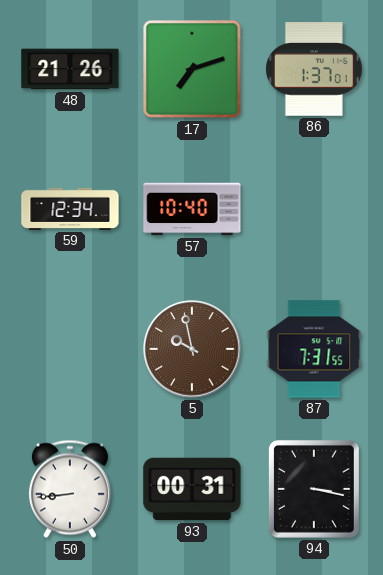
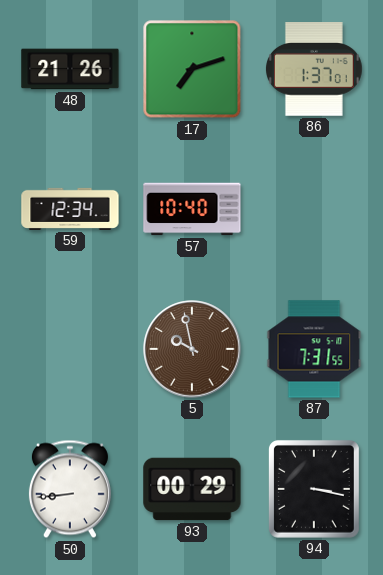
93: 00:31 -> 00:29
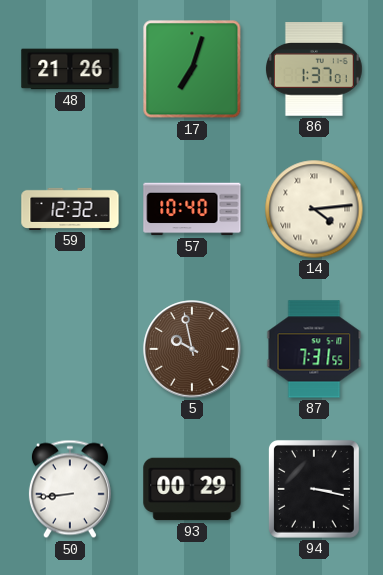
17: 7:12 -> 7:03
59: 12:34 -> 12:32
14: none -> 4:14
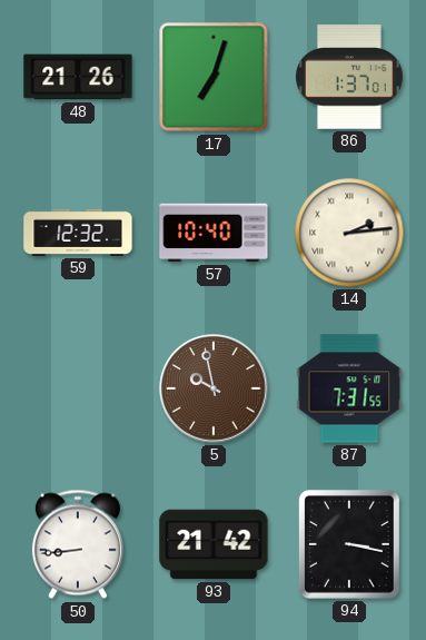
14: 4:14 -> 2:14
93: 00:29 -> 21:42
